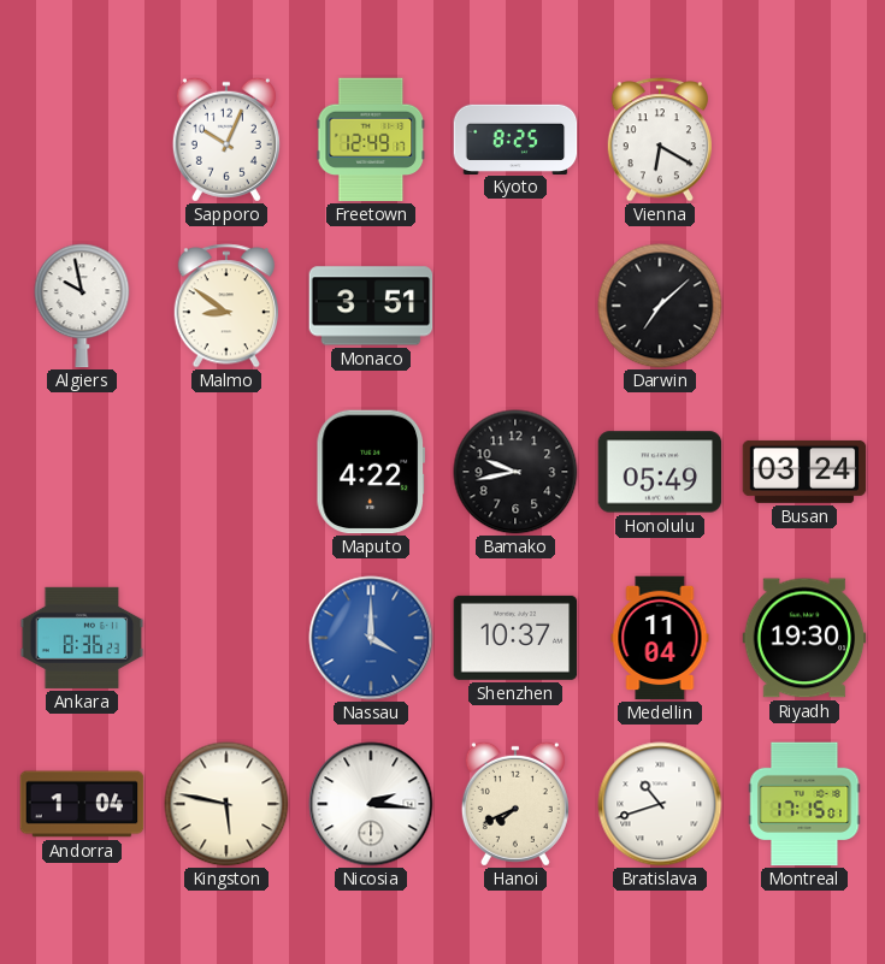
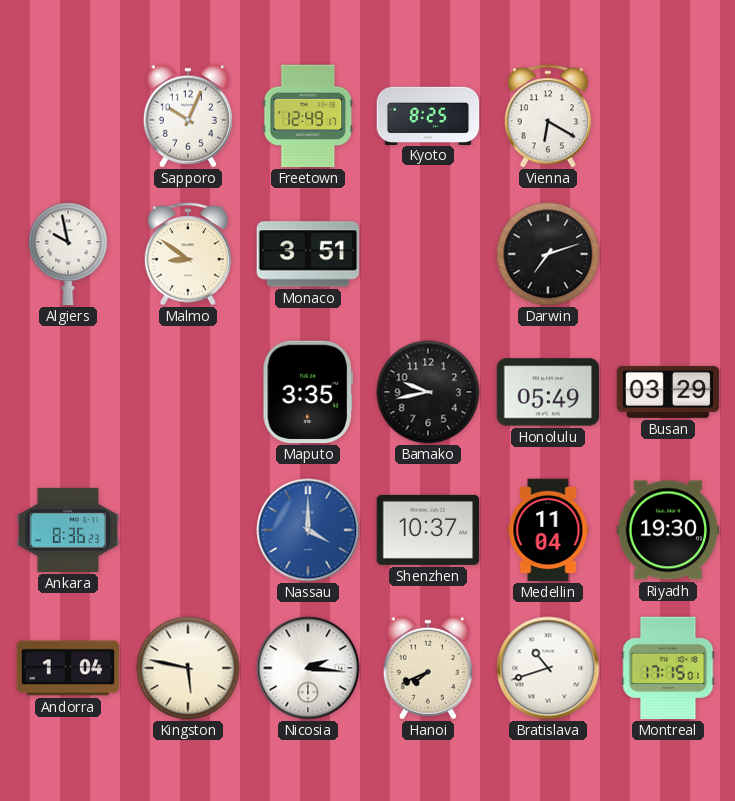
Darwin: 7:08 -> 7:12
Maputo: 4:22 -> 3:35
Busan: 03:24 -> 03:29
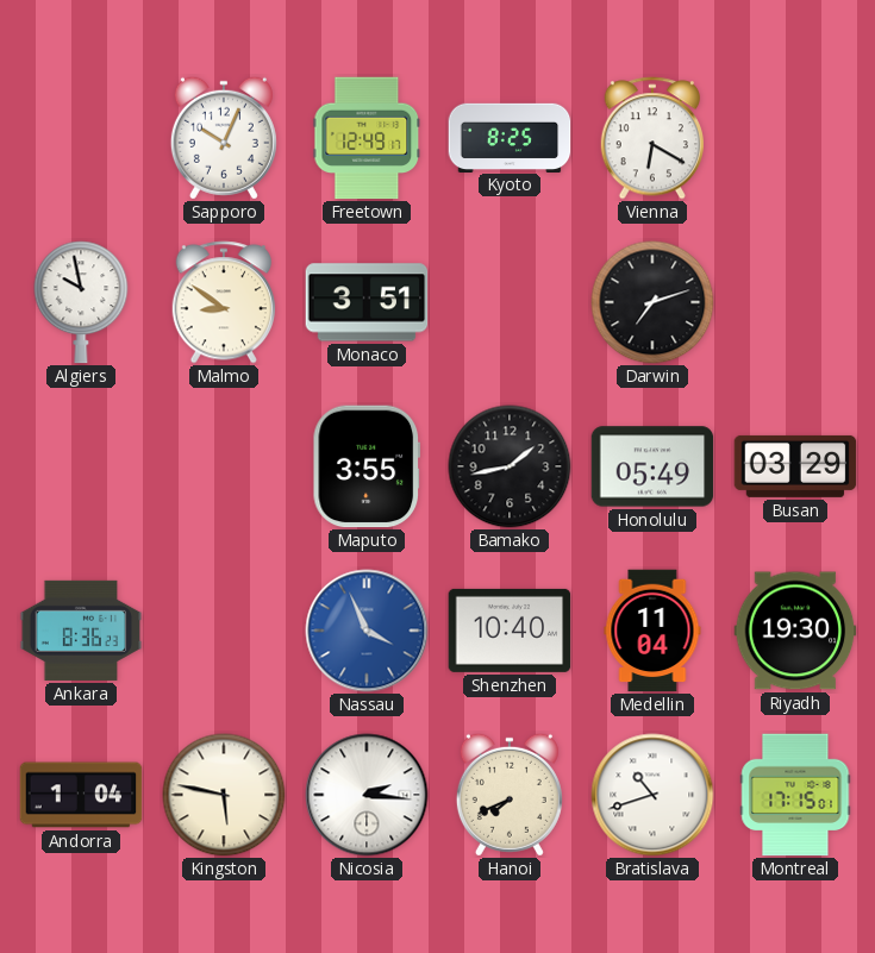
Maputo: 3:35 -> 3:55
Bamako: 9:43 -> 1:43
Nassau: 4:00 -> 3:56
Shenzhen: 10:37 -> 10:40
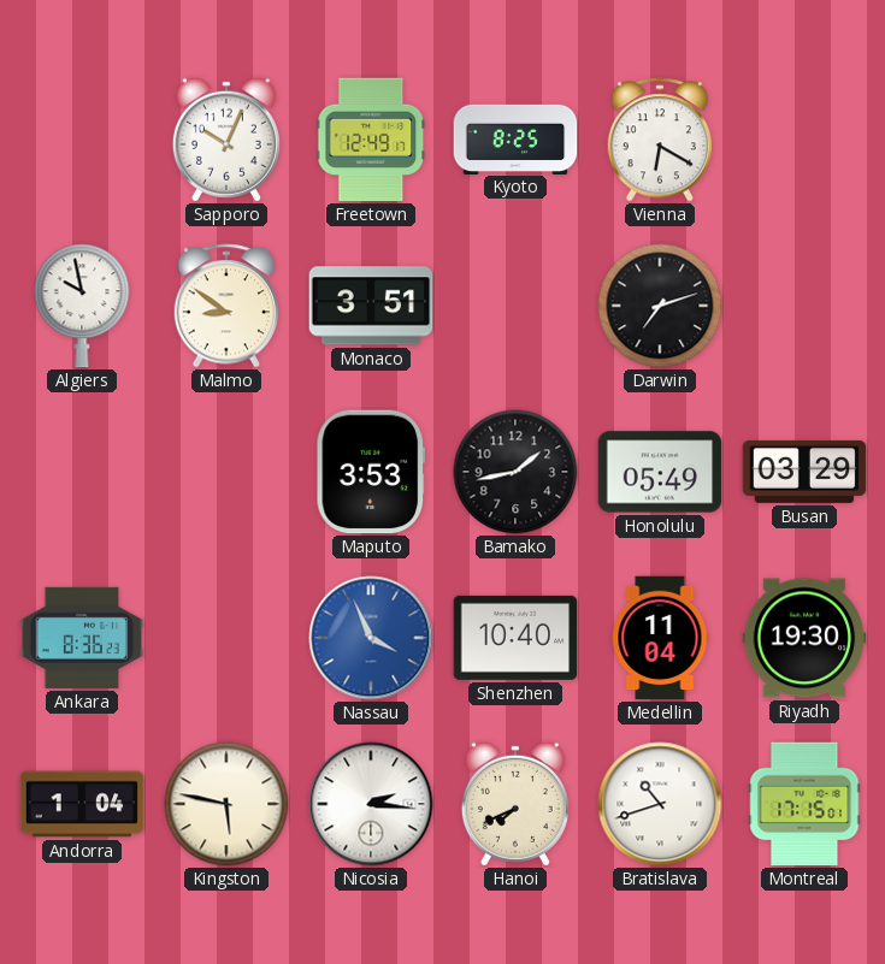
Maputo: 3:55 -> 3:53
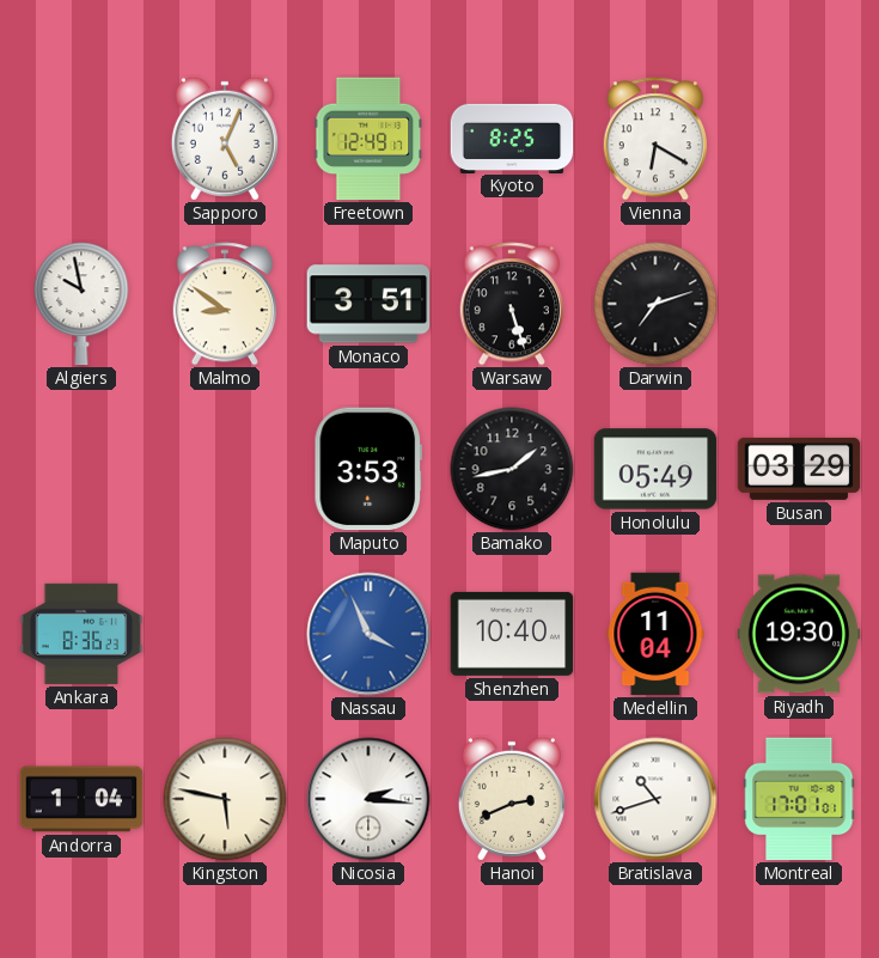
Sapporo: 10:04 -> 5:04
Warsaw: none -> 5:27
Hanoi: 7:41 -> 2:41
Montreal: 17:15 -> 17:01
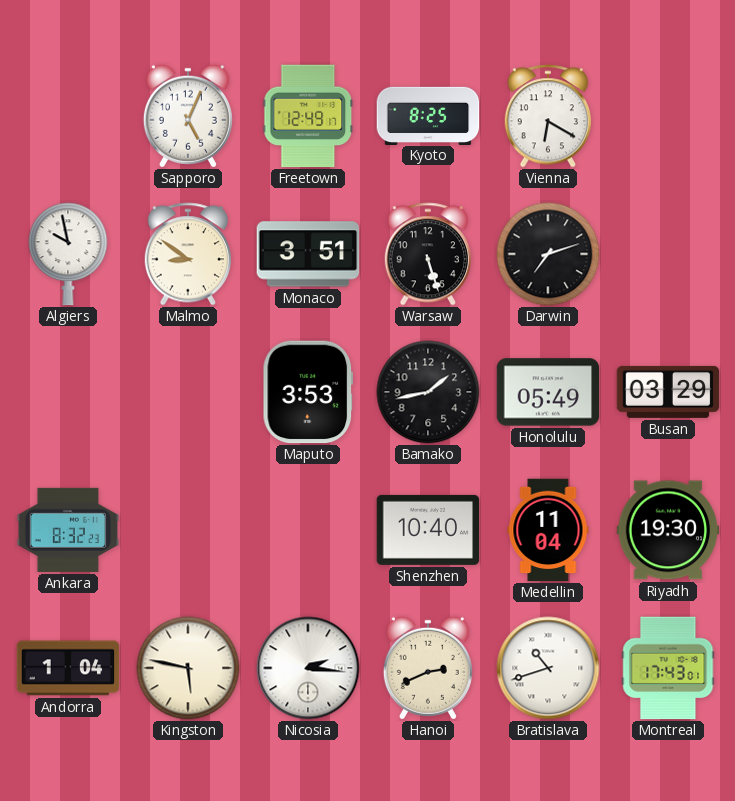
Ankara: 8:36 -> 8:32
Nassau: 3:56 -> none
Montreal: 17:01 -> 17:43
